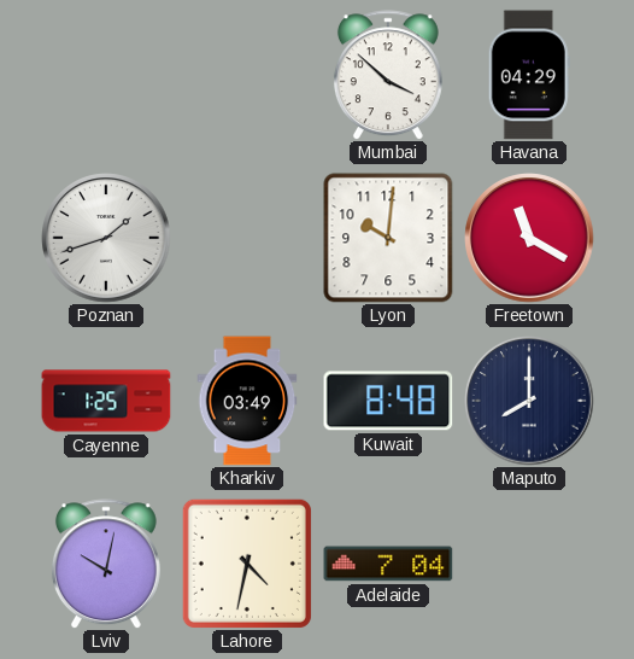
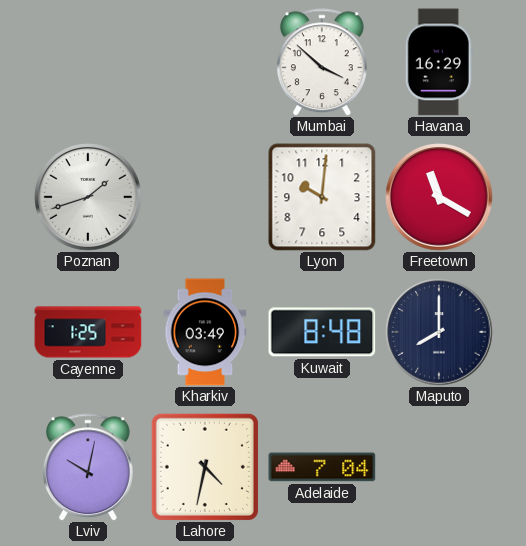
Havana: 04:29 -> 16:29
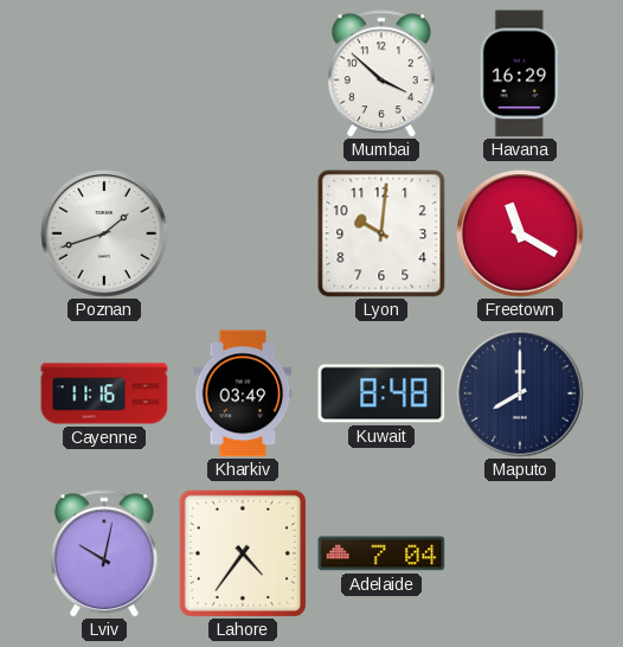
Cayenne: 1:25 -> 11:16
Lahore: 4:32 -> 4:36
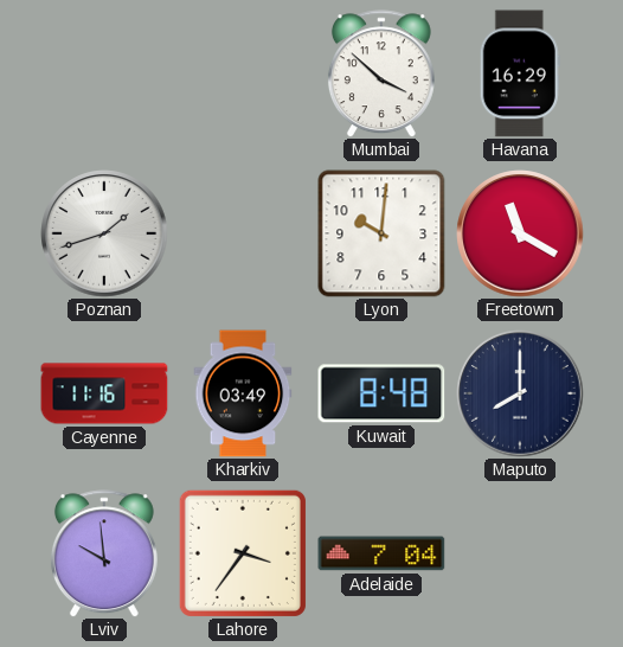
Lviv: 10:02 -> 9:59
Lahore: 4:36 -> 3:36
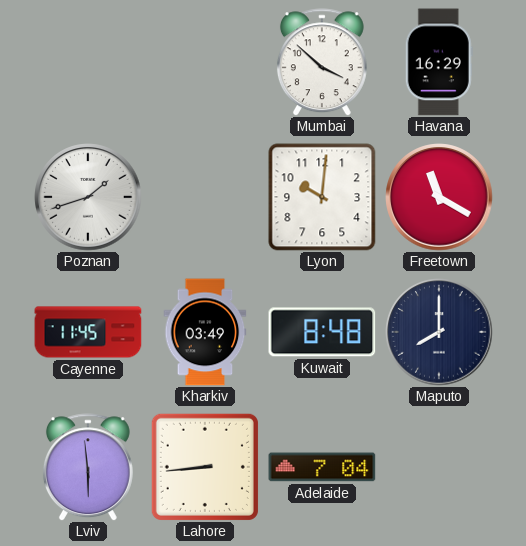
Cayenne: 11:16 -> 11:45
Lviv: 9:59 -> 5:59
Lahore: 3:36 -> 8:44
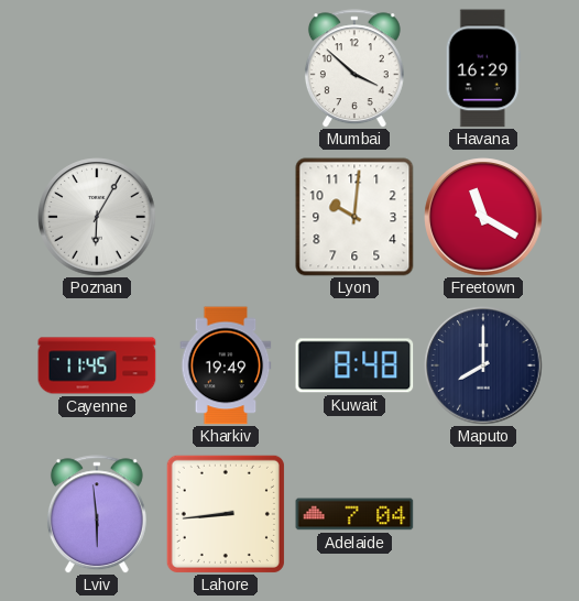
Poznan: 1:42 -> 6:05
Kharkiv: 03:49 -> 19:49
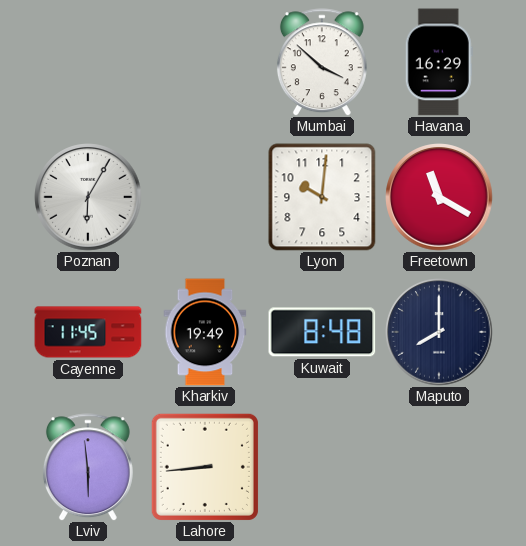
Adelaide: 7:04 -> none
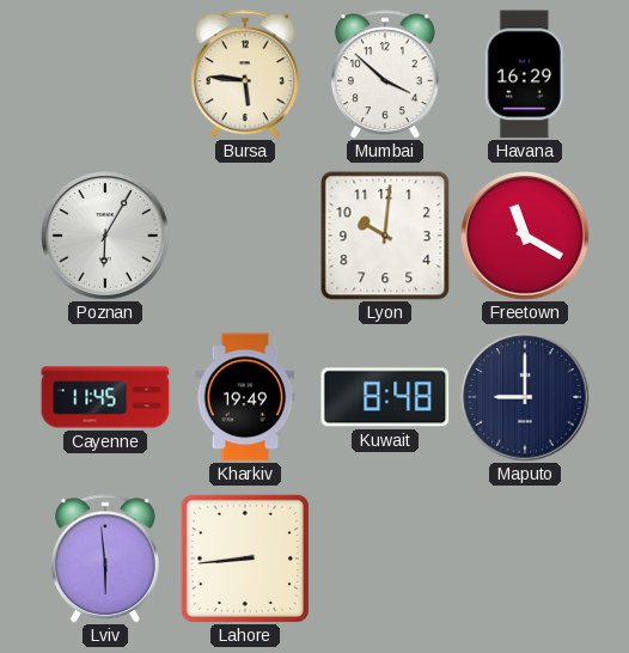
Bursa: none -> 5:46
Maputo: 8:00 -> 9:00
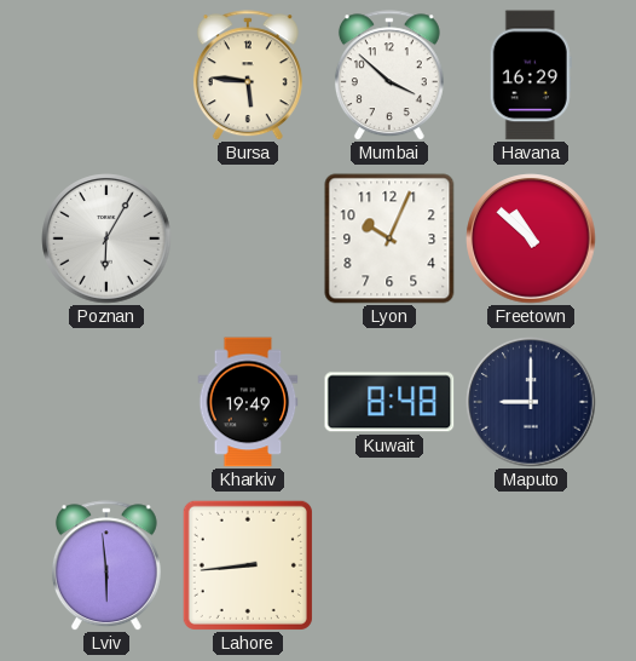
Lyon: 10:01 -> 10:04
Freetown: 11:20 -> 10:52
Cayenne: 11:45 -> none
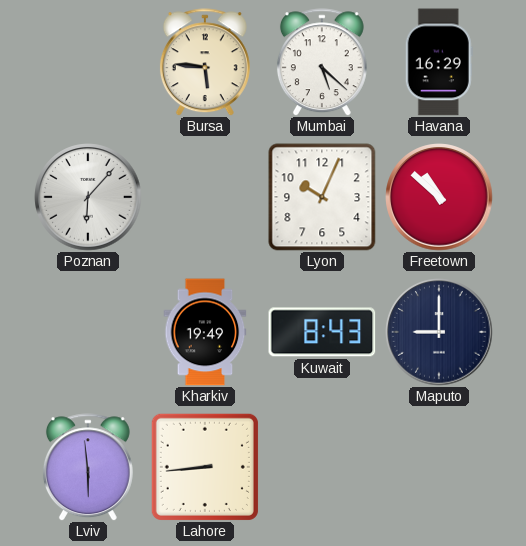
Mumbai: 3:52 -> 5:22
Poznan: 6:05 -> 6:07
Kuwait: 8:48 -> 8:43
